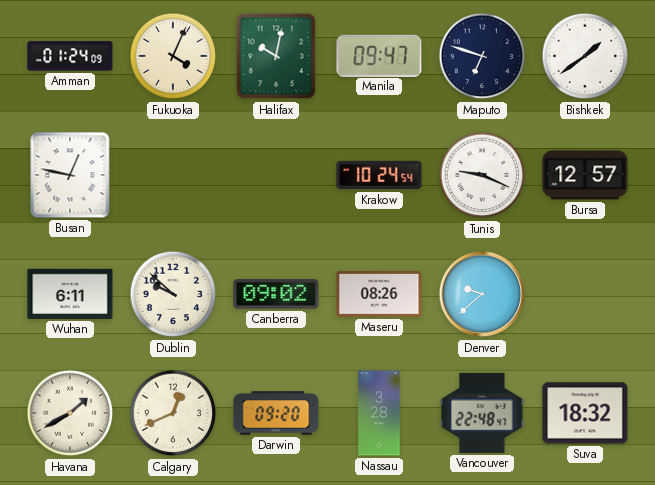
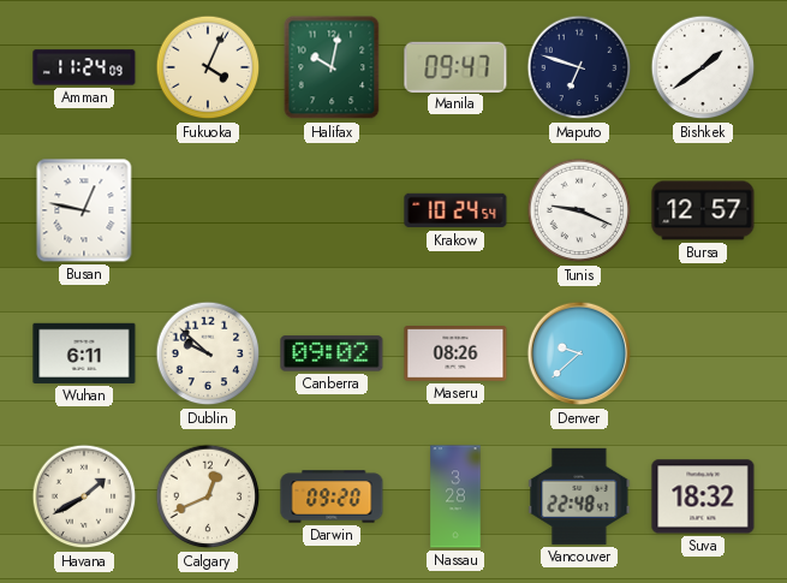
Amman: 01:24 -> 11:24
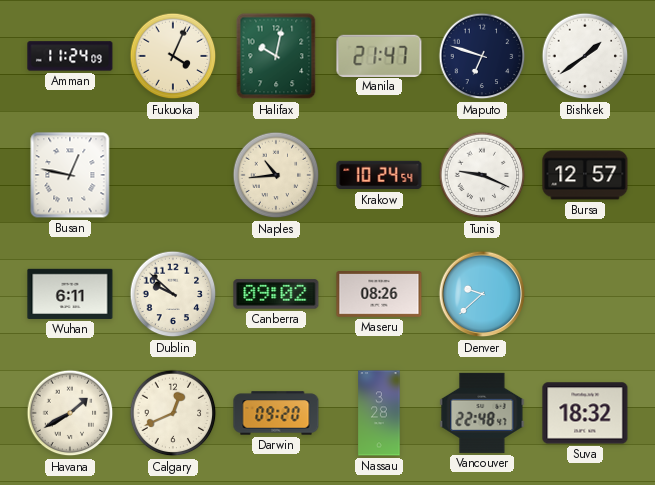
Manila: 09:47 -> 21:47
Naples: none -> 10:44
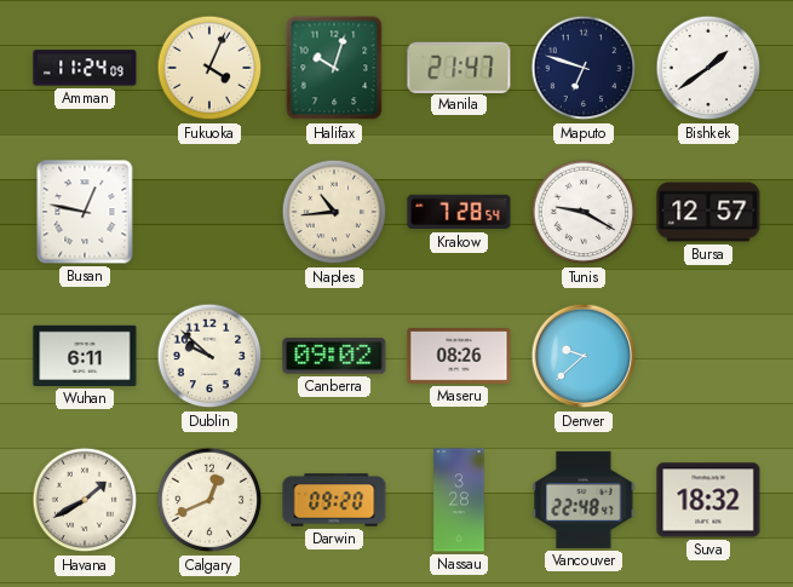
Halifax: 10:02 -> 10:03
Krakow: 10:24 -> 7:28
Tunis: 9:19 -> 9:20
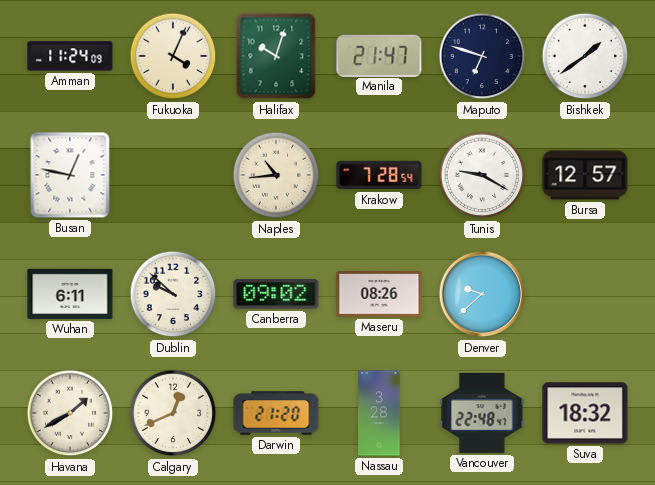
Darwin: 09:20 -> 21:20
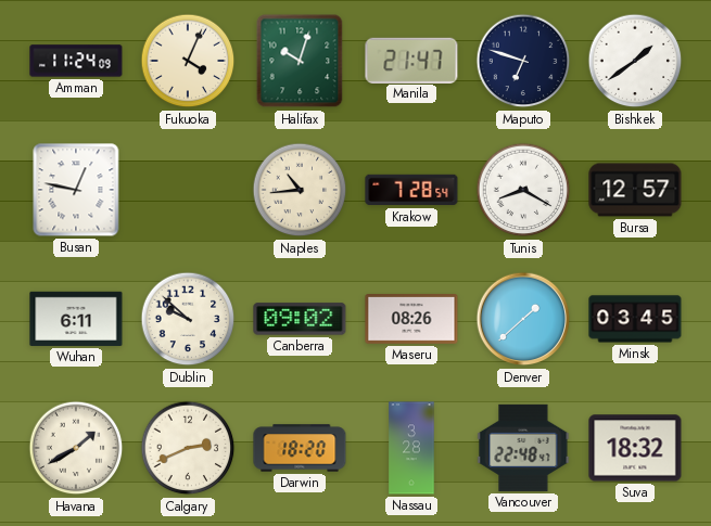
Tunis: 9:20 -> 8:20
Denver: 9:38 -> 1:38
Minsk: none -> 03:45
Calgary: 12:41 -> 2:41
Darwin: 21:20 -> 18:20
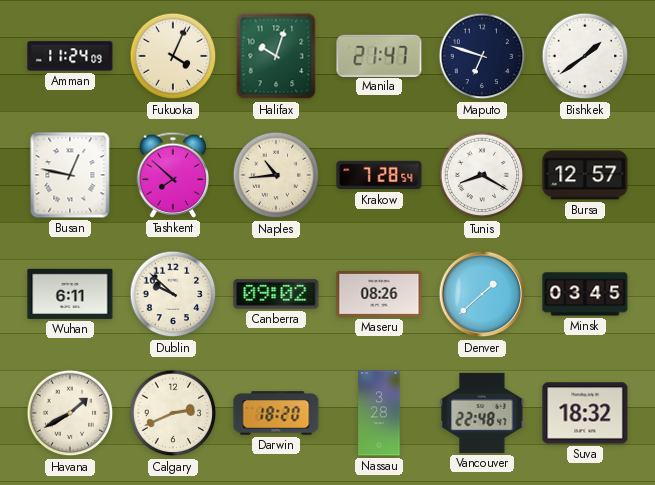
Tashkent: none -> 7:52
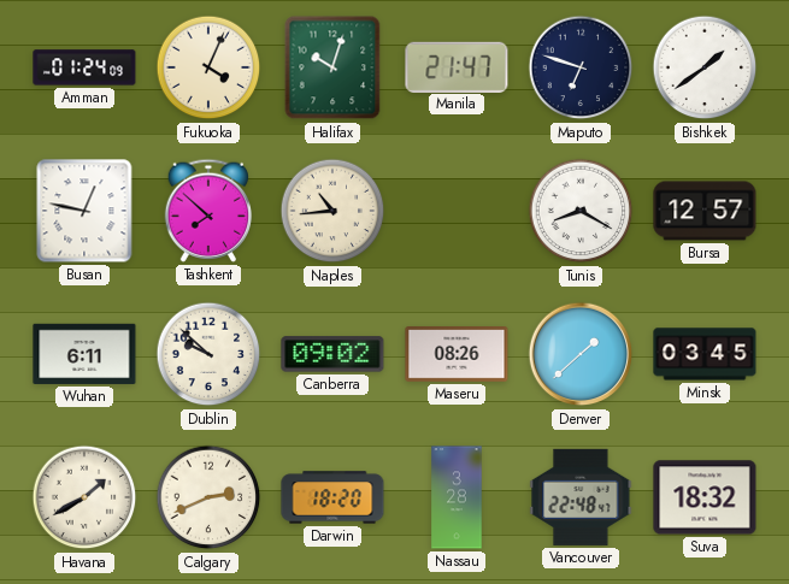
Amman: 11:24 -> 01:24
Krakow: 7:28 -> none
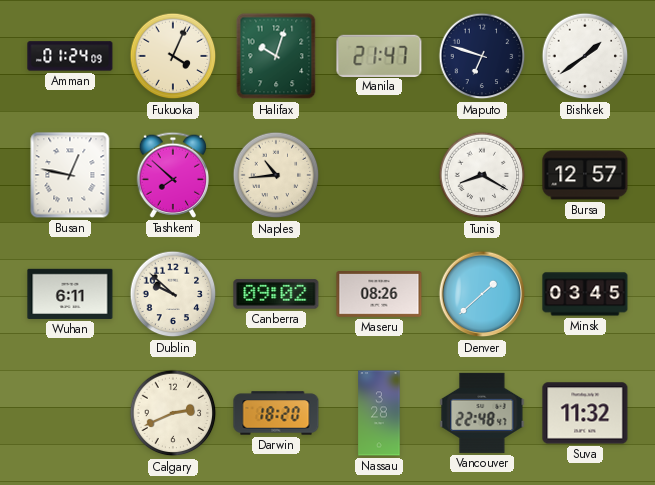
Havana: 1:40 -> none
Suva: 18:32 -> 11:32
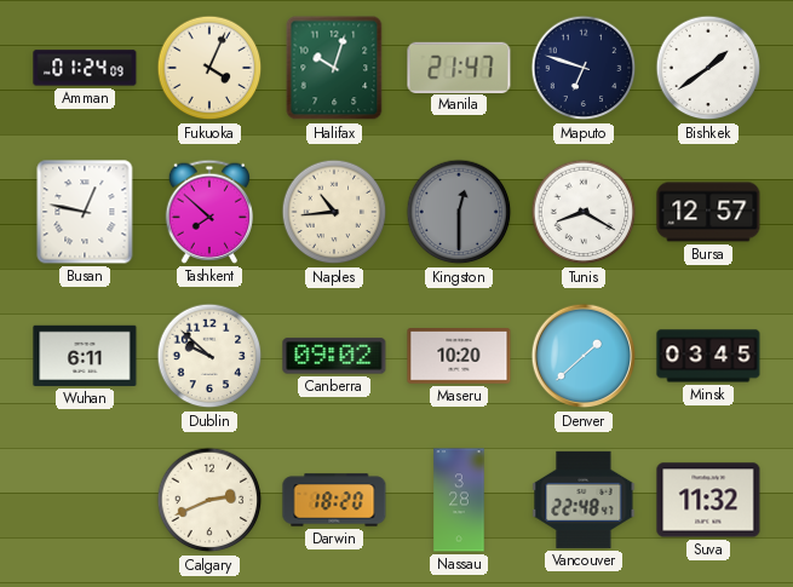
Kingston: none -> 12:30
Maseru: 08:26 -> 10:20
